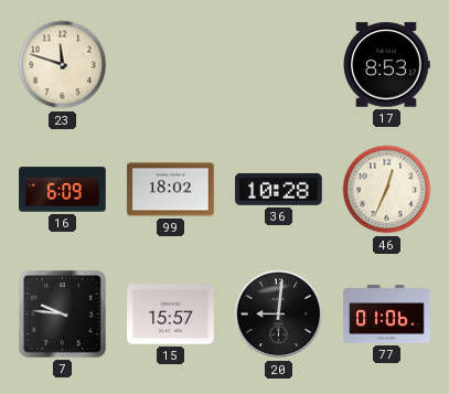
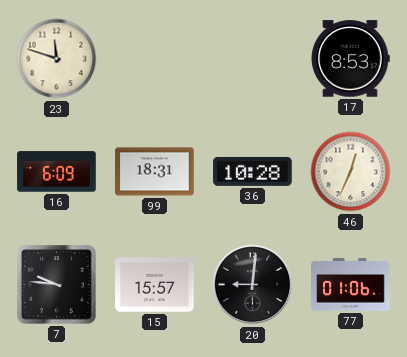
99: 18:02 -> 18:31
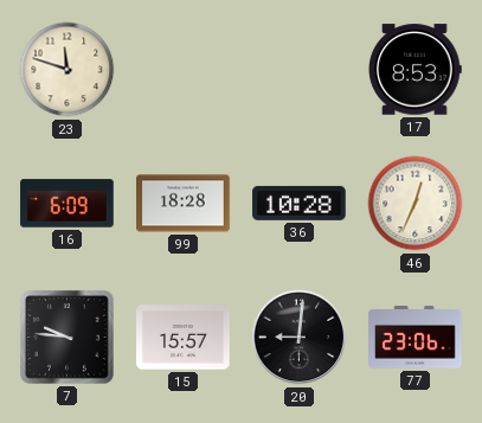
99: 18:31 -> 18:28
77: 01:06 -> 23:06
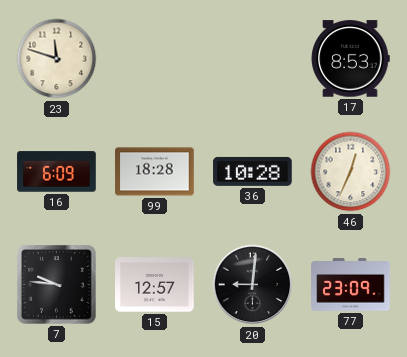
15: 15:57 -> 12:57
77: 23:06 -> 23:09
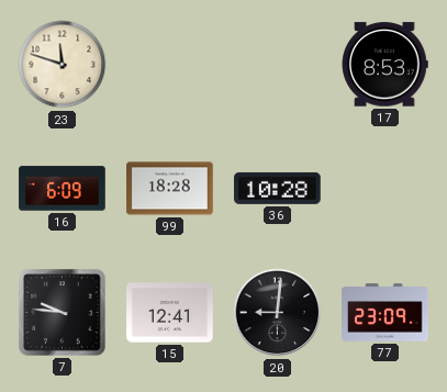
46: 12:34 -> none
15: 12:57 -> 12:41
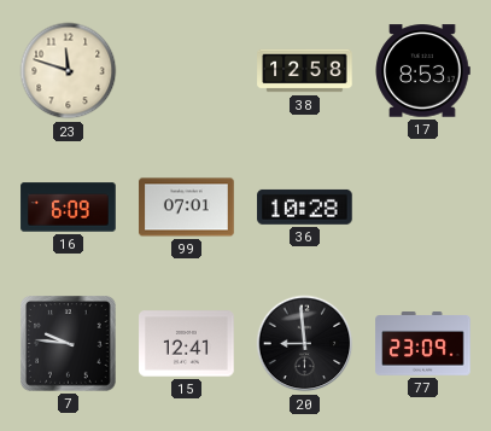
38: none -> 12:58
99: 18:28 -> 07:01
20: 9:01 -> 8:59
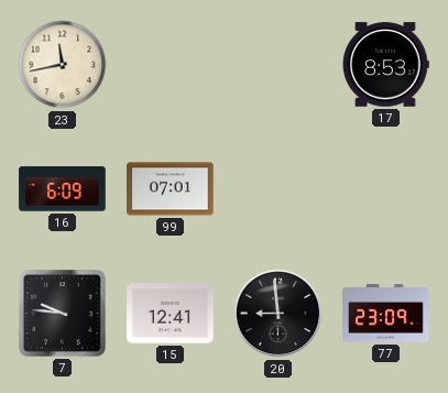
23: 11:48 -> 11:43
38: 12:58 -> none
36: 10:28 -> none
